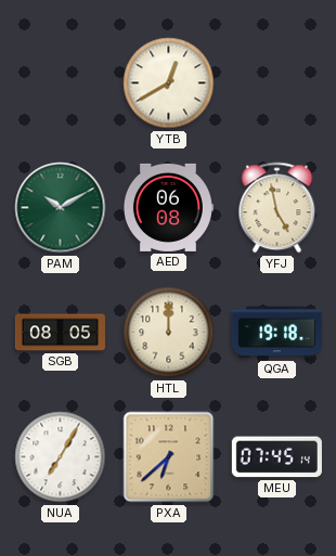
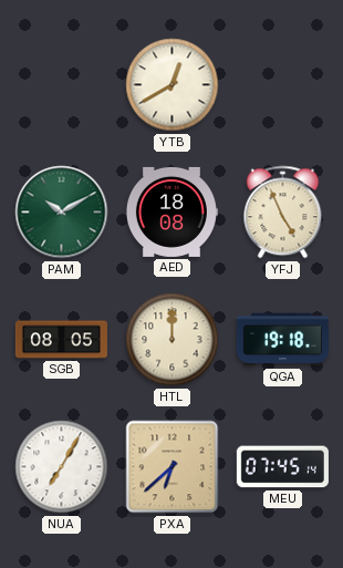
AED: 06:08 -> 18:08
YFJ: 4:58 -> 4:56
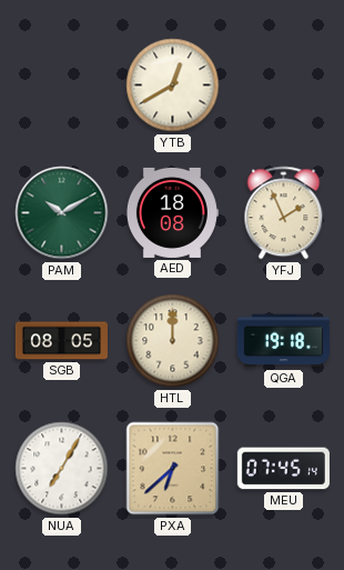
YFJ: 4:56 -> 1:56
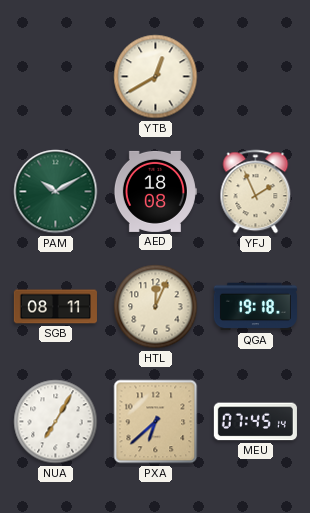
SGB: 08:05 -> 08:11
HTL: 12:00 -> 12:04
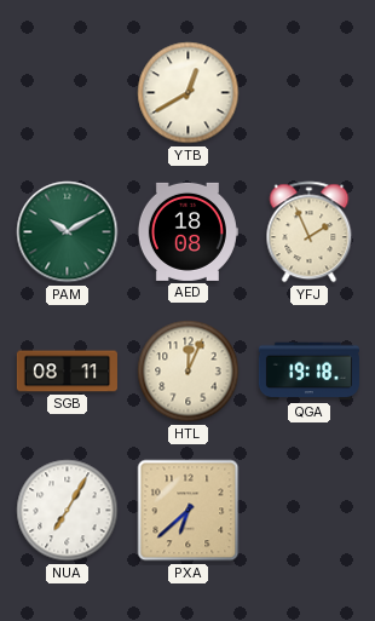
MEU: 07:45 -> none
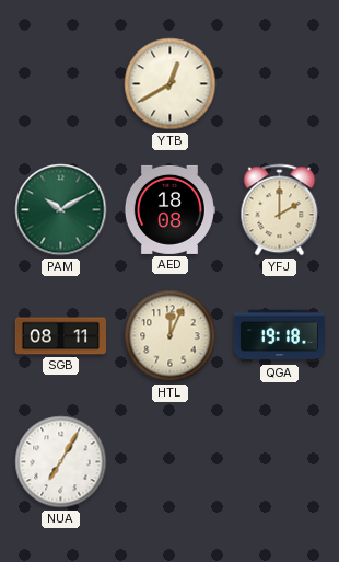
YFJ: 1:56 -> 2:00
PXA: 6:38 -> none
